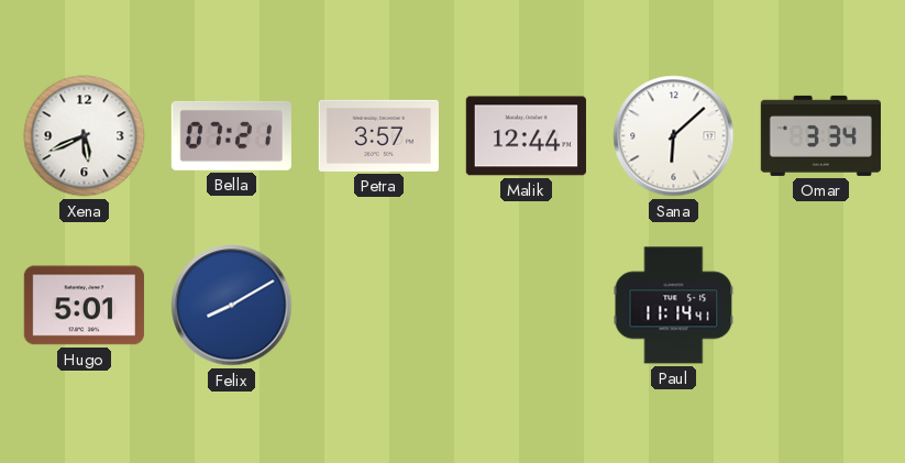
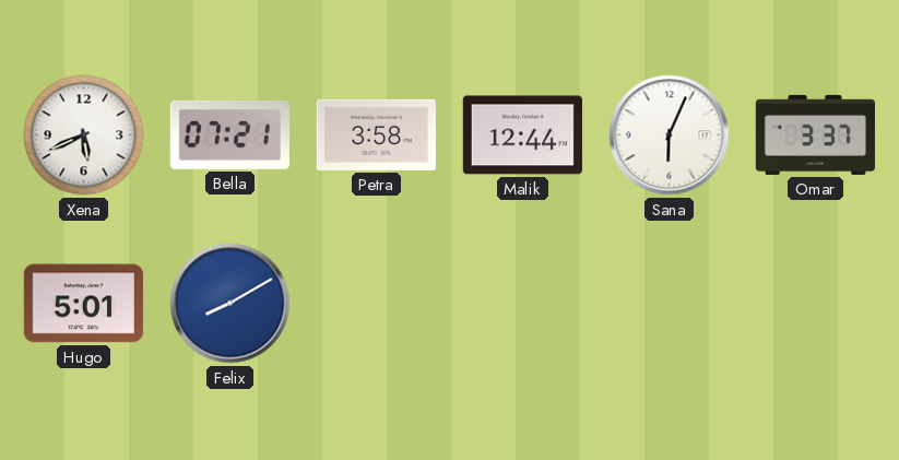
Petra: 3:57 -> 3:58
Sana: 6:08 -> 6:04
Omar: 3:34 -> 3:37
Paul: 11:14 -> none
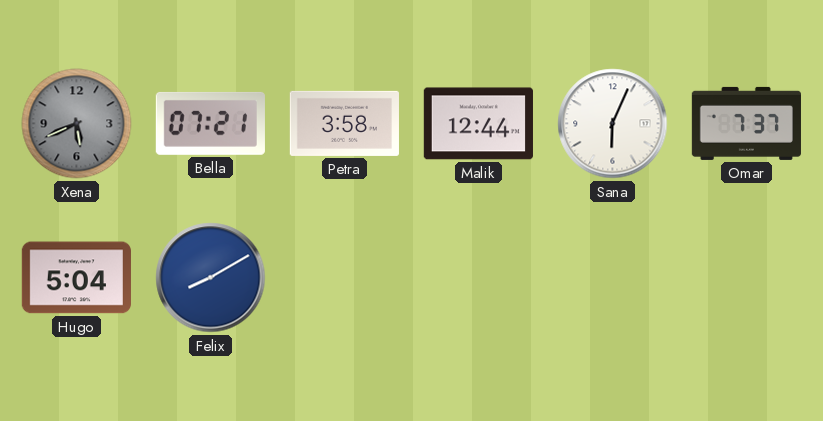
Xena dial: white -> grey
Omar: 3:37 -> 7:37
Hugo: 5:01 -> 5:04
